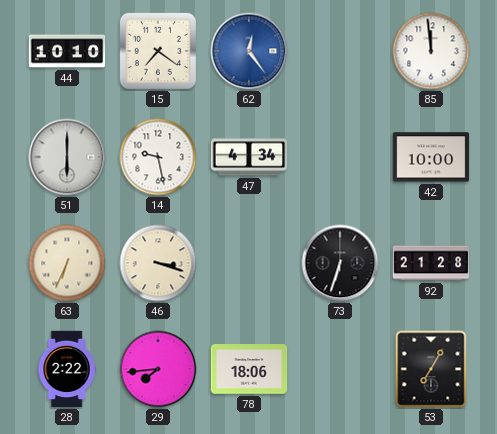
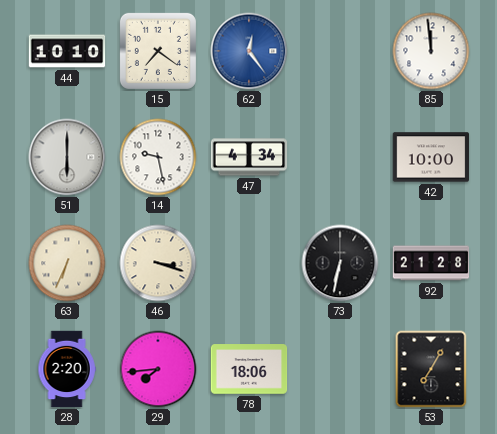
73: 6:33 -> 6:32
28: 2:22 -> 2:20
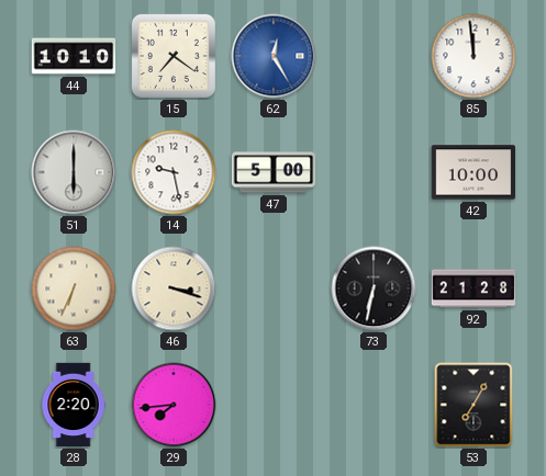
62: 12:24 -> 12:25
47: 4:34 -> 5:00
78: 18:06 -> none
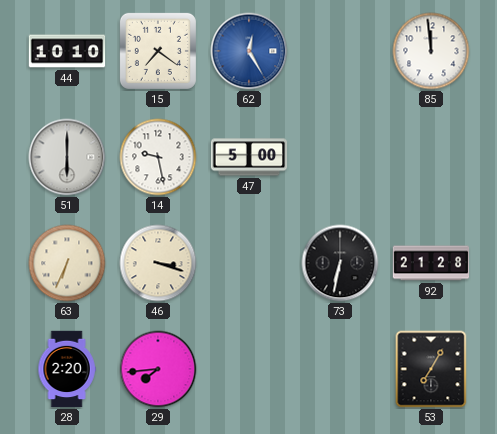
42: 10:00 -> none
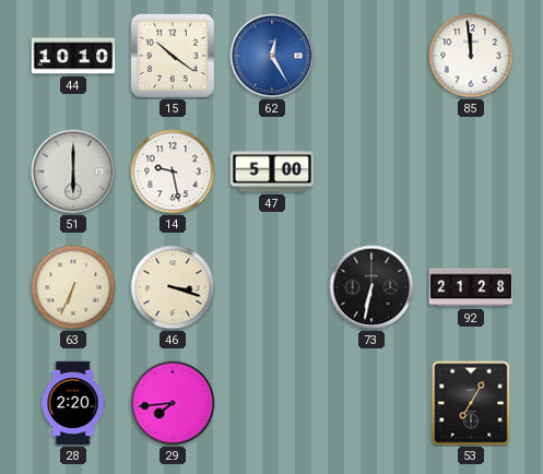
15: 7:21 -> 10:21
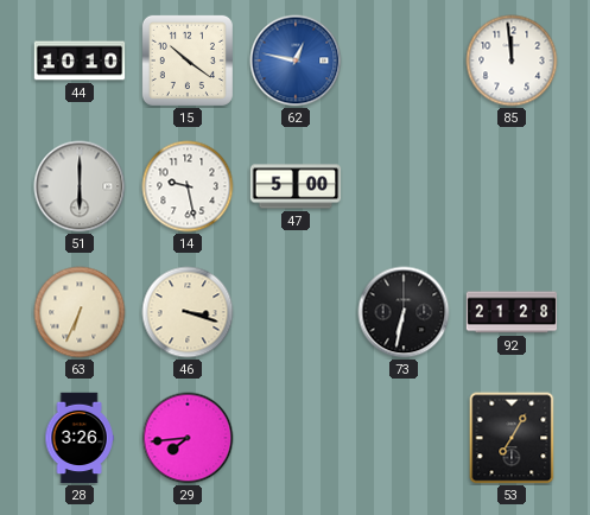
62: 12:25 -> 12:47
28: 2:20 -> 3:26
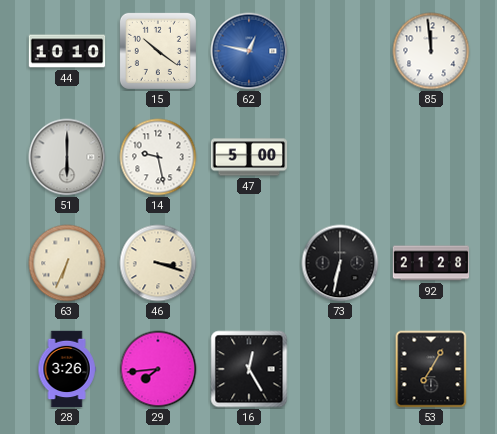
16: none -> 12:25
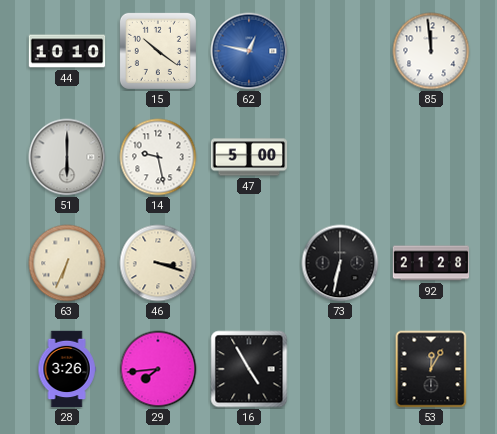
16: 12:25 -> 4:55
53: 7:05 -> 12:05
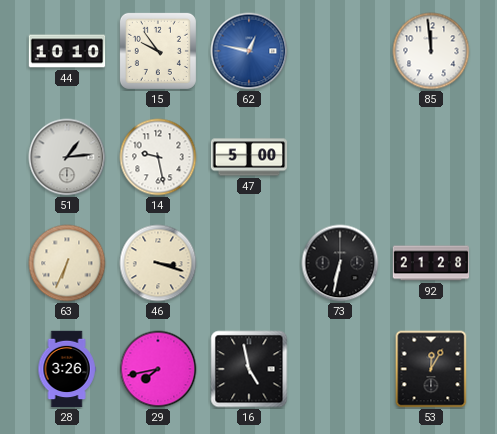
15: 10:21 -> 9:54
51: 6:00 -> 1:14
29: 7:44 -> 7:43
16: 4:55 -> 4:58
